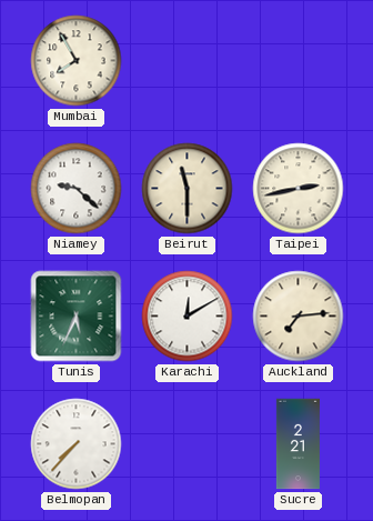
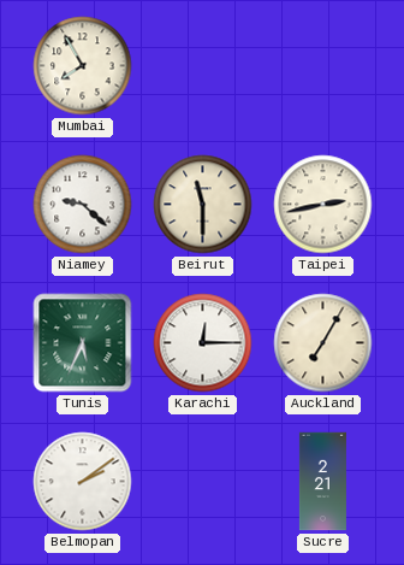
Karachi: 12:10 -> 12:15
Auckland: 7:14 -> 7:05
Belmopan: 7:37 -> 2:09
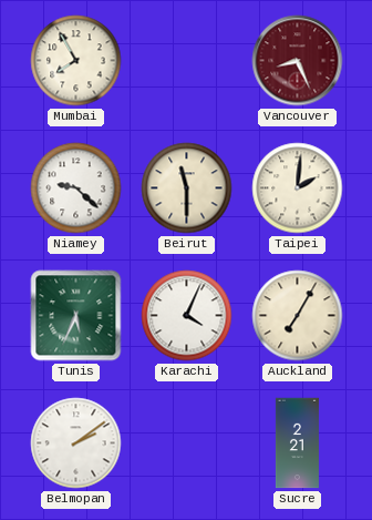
Vancouver: none -> 8:26
Taipei: 2:43 -> 2:01
Karachi: 12:15 -> 4:04
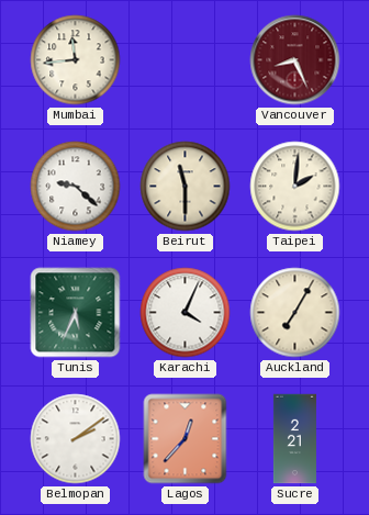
Mumbai: 7:55 -> 11:44
Lagos: none -> 12:37
